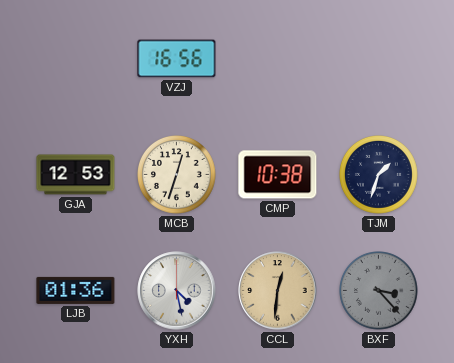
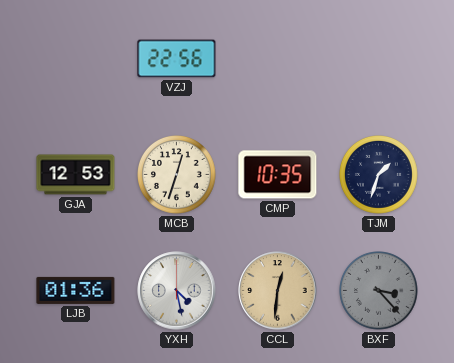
VZJ: 16:56 -> 22:56
CMP: 10:38 -> 10:35
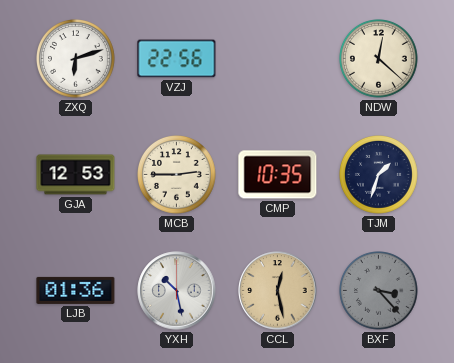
ZXQ: none -> 6:12
NDW: none -> 12:22
MCB: 12:33 -> 2:45
YXH: 4:28 -> 10:28
CCL: 12:31 -> 12:28
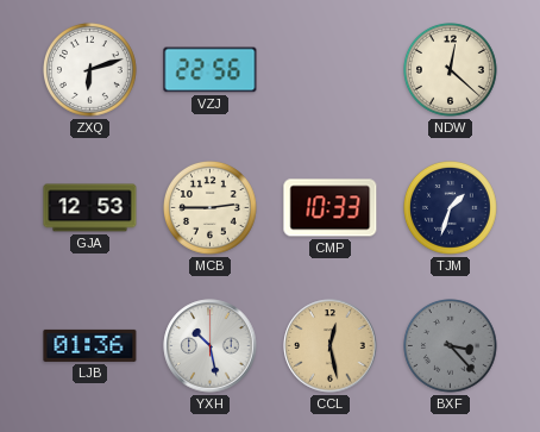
CMP: 10:35 -> 10:33
